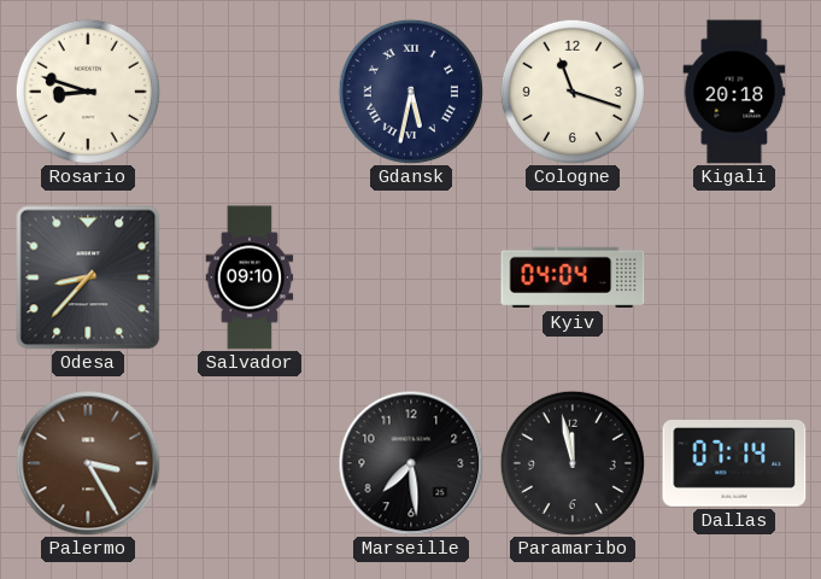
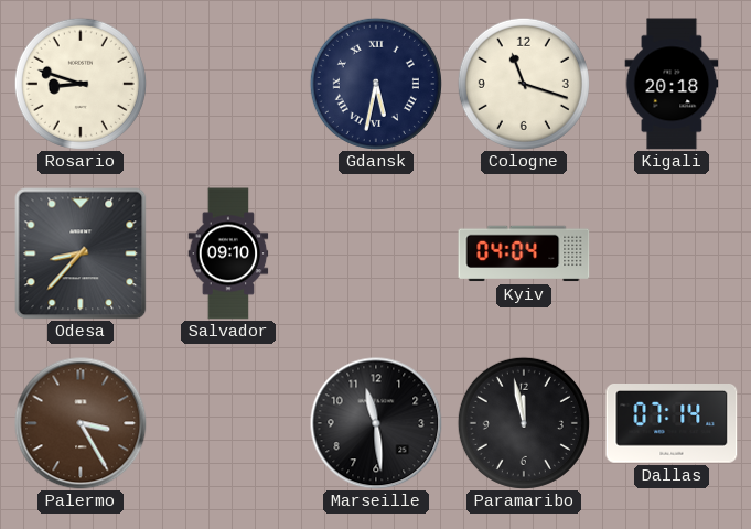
Marseille: 7:29 -> 11:29
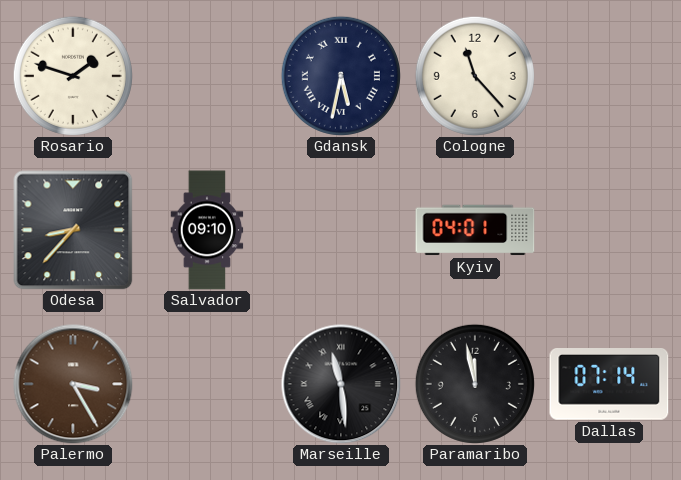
Rosario: 8:48 -> 1:48
Cologne: 11:18 -> 11:23
Kigali: 20:18 -> none
Kyiv: 04:04 -> 04:01
Marseille numerals: Arabic -> Roman
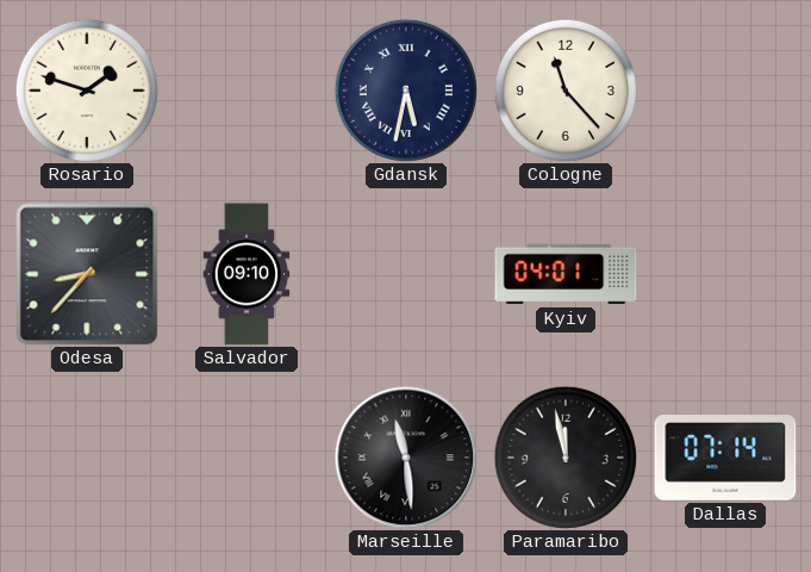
Palermo: 3:25 -> none
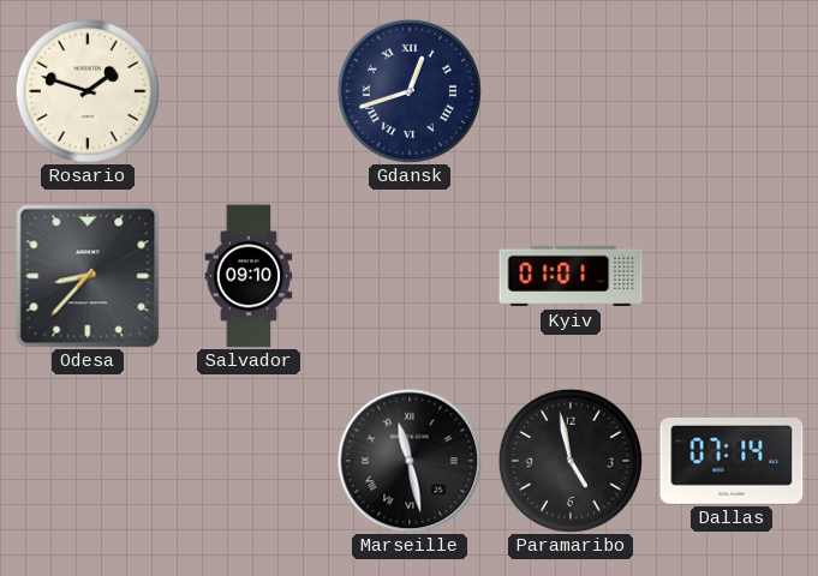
Gdansk: 5:32 -> 12:42
Cologne: 11:23 -> none
Kyiv: 04:01 -> 01:01
Marseille: 11:29 -> 11:28
Paramaribo: 11:58 -> 4:58
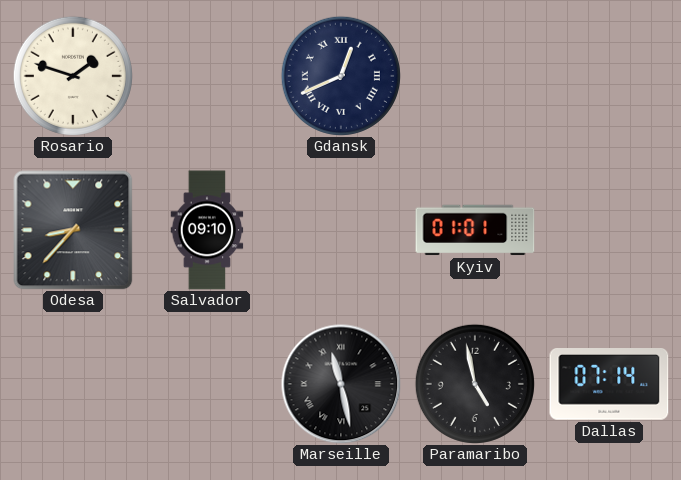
Gdansk: 12:42 -> 12:41
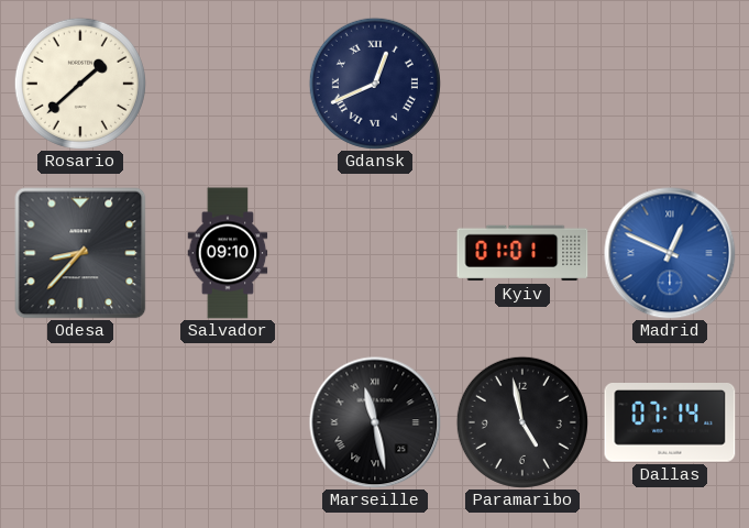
Rosario: 1:48 -> 1:38
Madrid: none -> 12:49
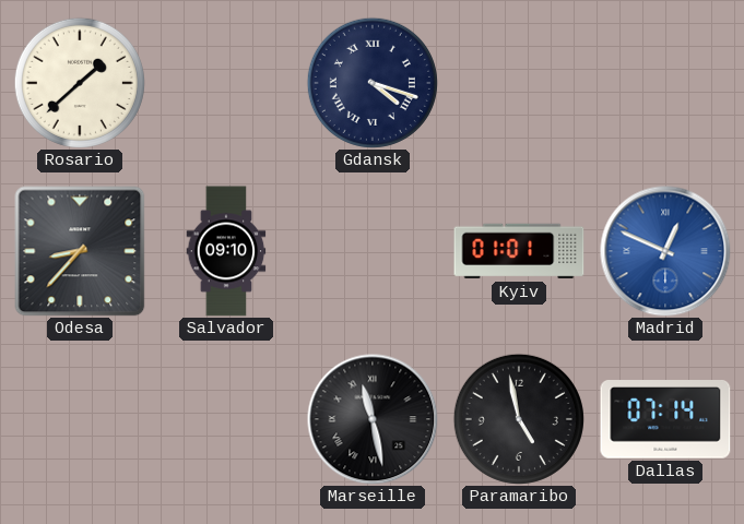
Gdansk: 12:41 -> 4:18
